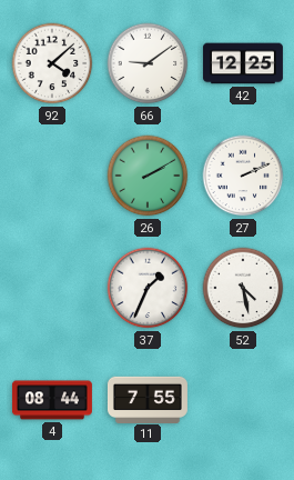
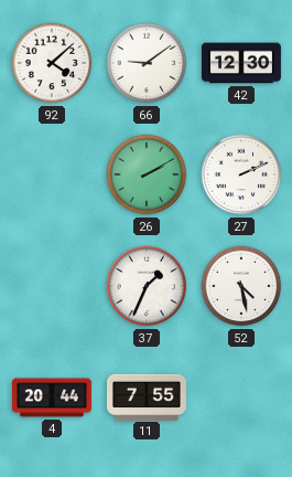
42: 12:25 -> 12:30
4: 08:44 -> 20:44
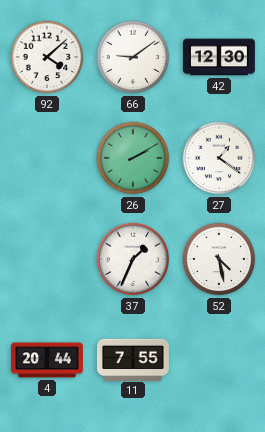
27: 2:11 -> 1:21
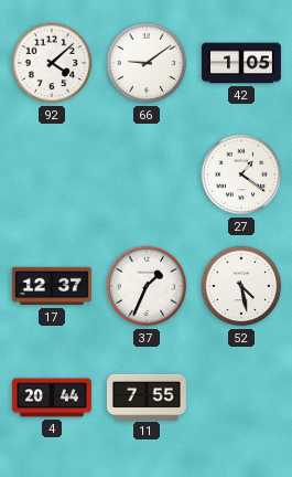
42: 12:30 -> 1:05
26: 2:10 -> none
17: none -> 12:37
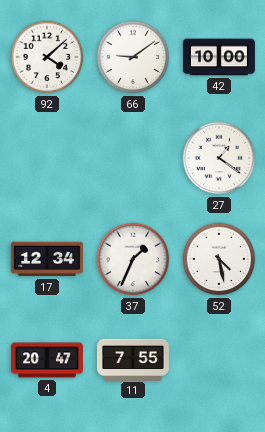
42: 1:05 -> 10:00
17: 12:37 -> 12:34
4: 20:44 -> 20:47
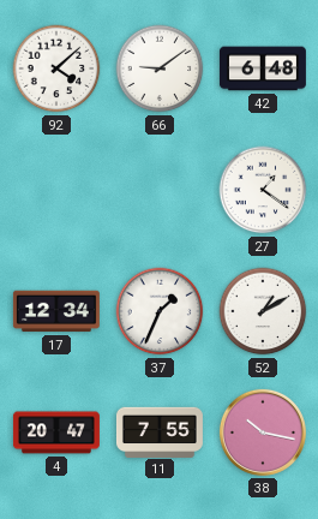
42: 10:00 -> 6:48
52: 4:28 -> 1:10
38: none -> 10:17
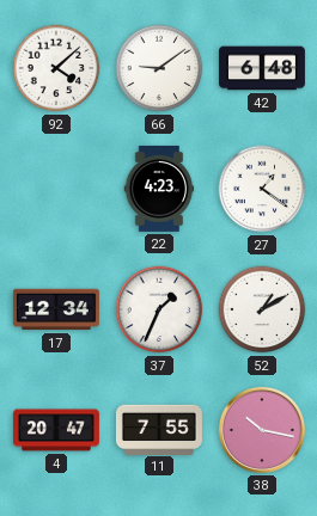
22: none -> 4:23
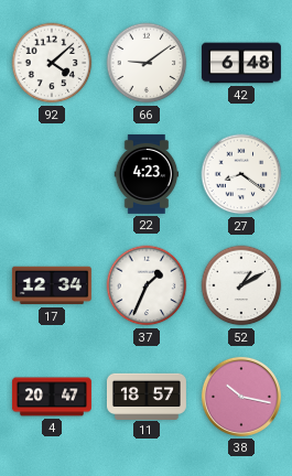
27: 1:21 -> 8:21
11: 7:55 -> 18:57
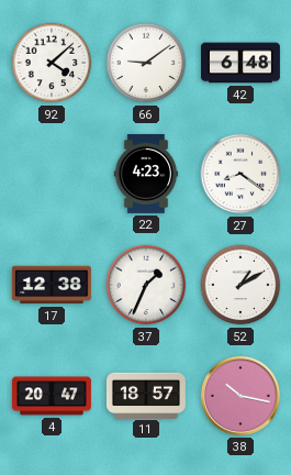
17: 12:34 -> 12:38
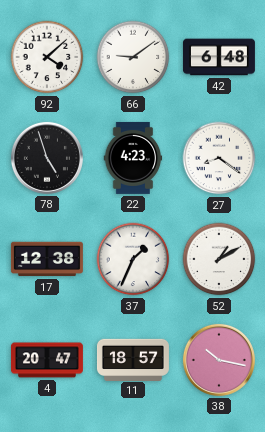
78: none -> 4:57
